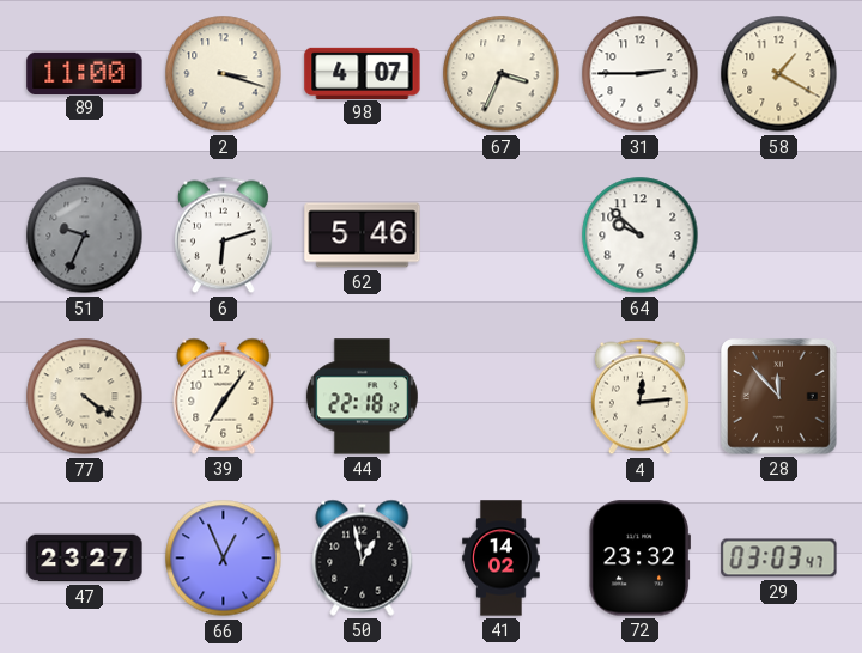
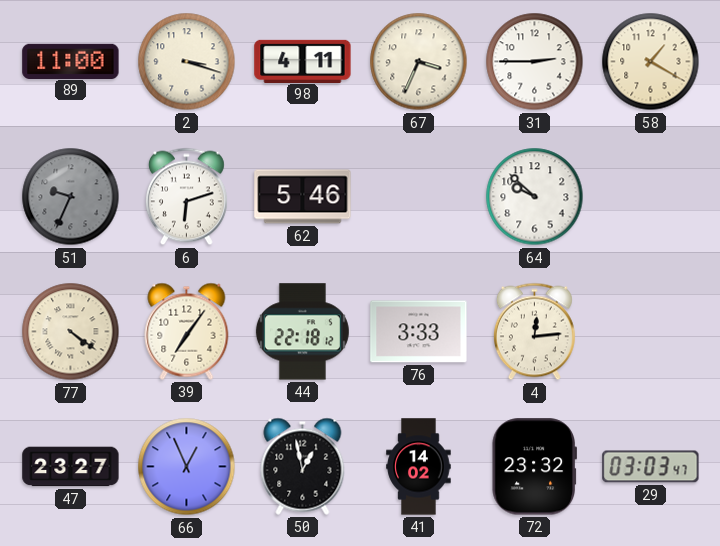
98: 4:07 -> 4:11
76: none -> 3:33
28: 11:53 -> none
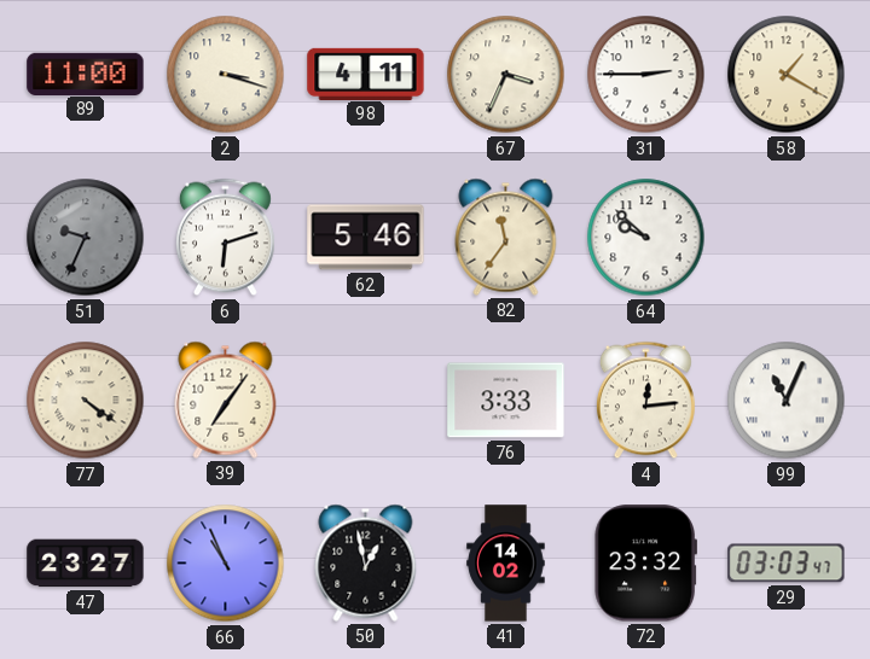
82: none -> 11:36
44: 22:18 -> none
99: none -> 11:04
66: 12:56 -> 10:56
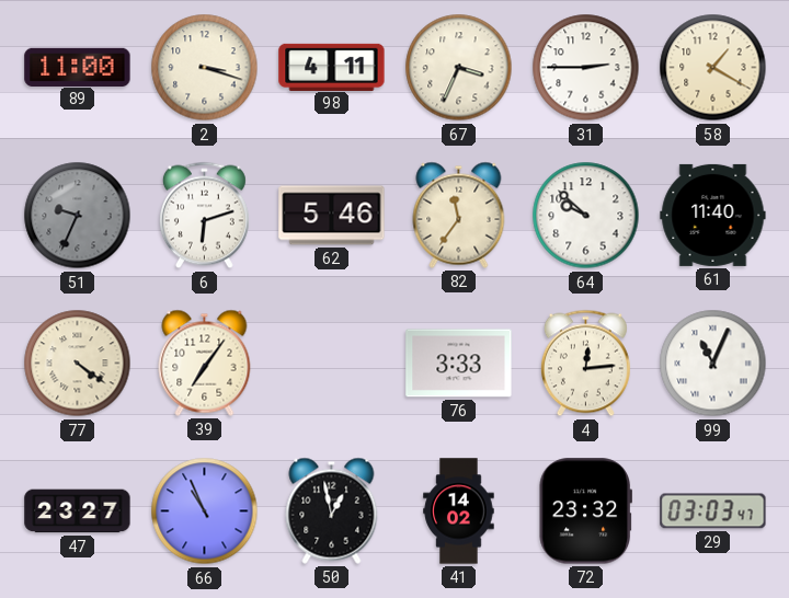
61: none -> 11:40
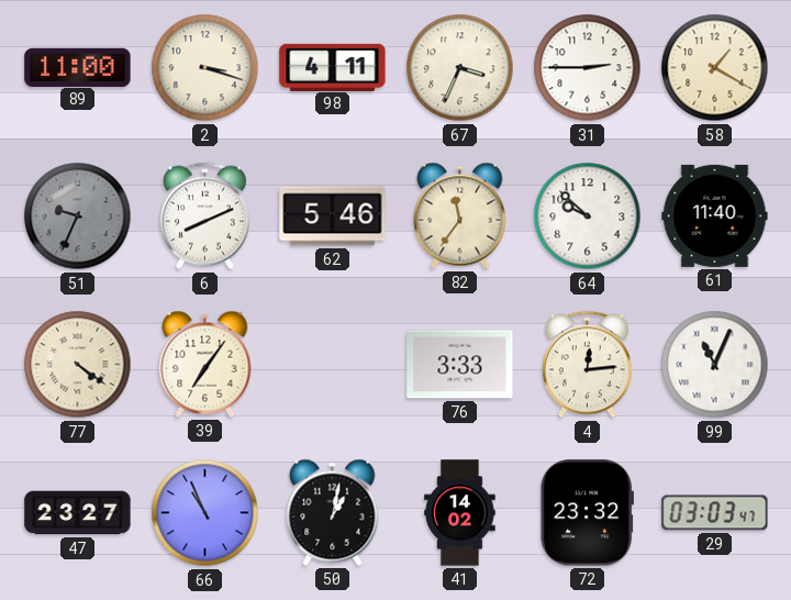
6: 6:12 -> 8:11
50: 12:58 -> 1:02
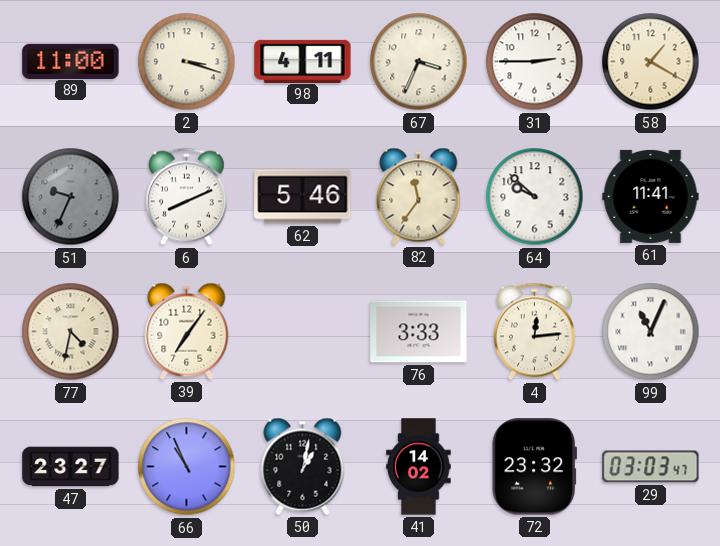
61: 11:40 -> 11:41
77: 4:21 -> 4:32
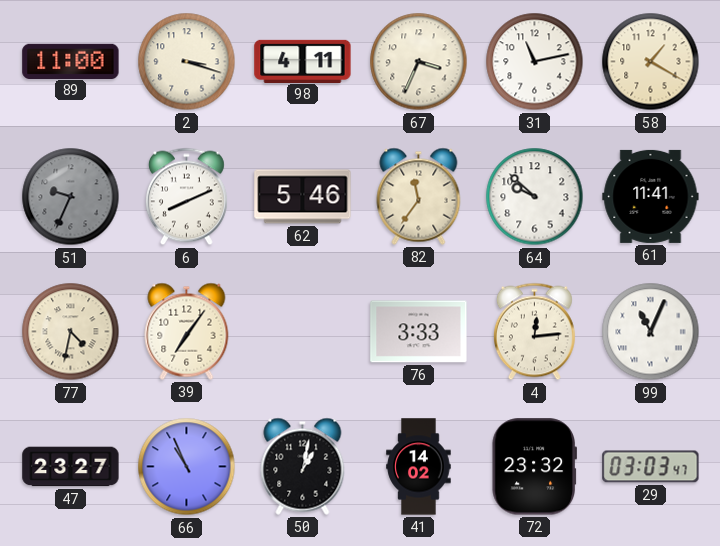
31: 2:45 -> 11:13
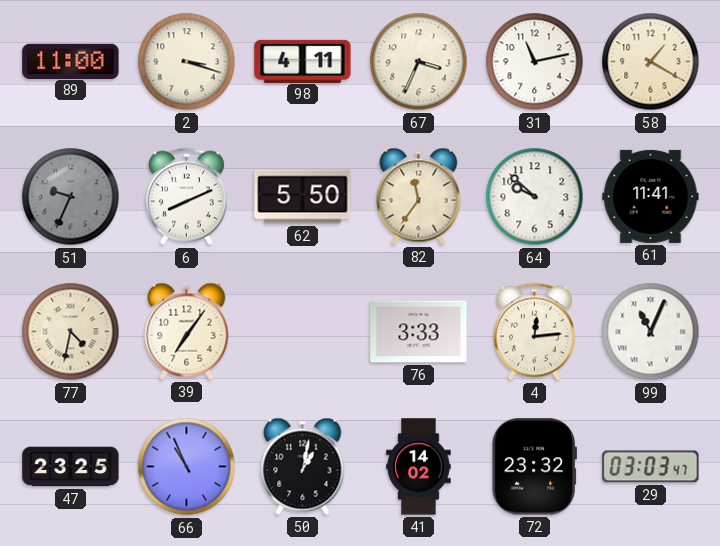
62: 5:46 -> 5:50
47: 23:27 -> 23:25
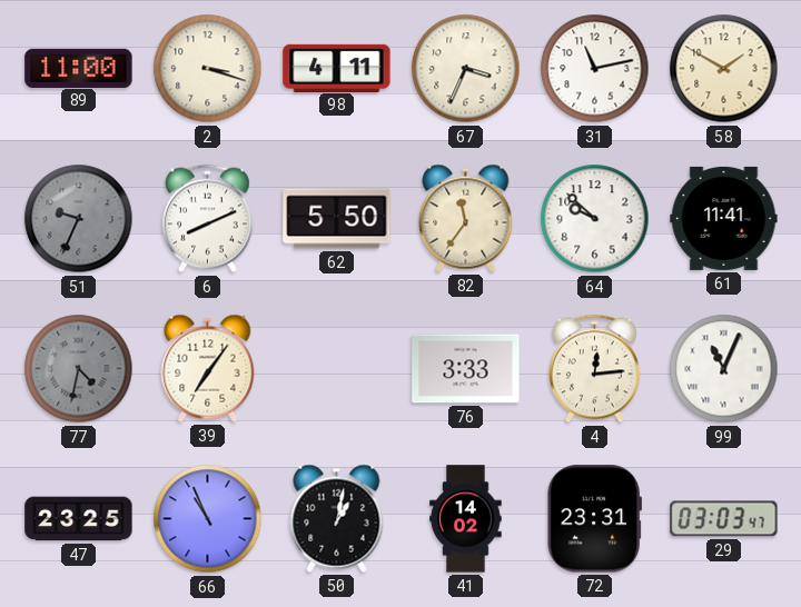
58: 1:20 -> 1:50
77 dial: cream -> grey
72: 23:32 -> 23:31
